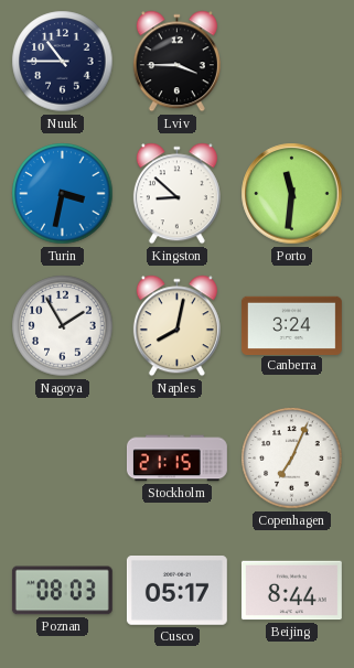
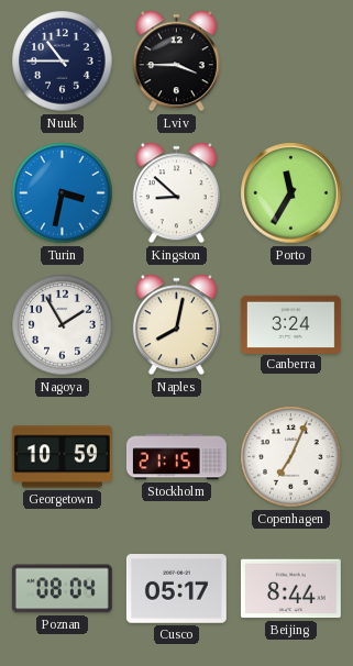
Porto: 11:31 -> 11:35
Georgetown: none -> 10:59
Poznan: 08:03 -> 08:04
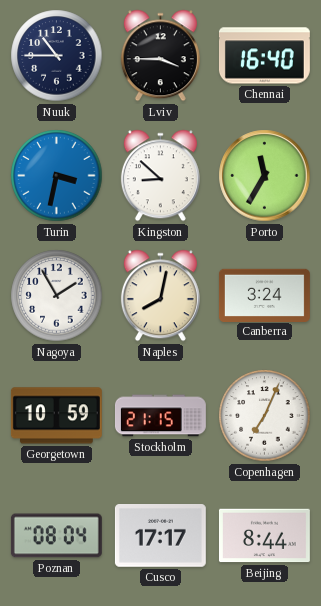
Chennai: none -> 16:40
Cusco: 05:17 -> 17:17
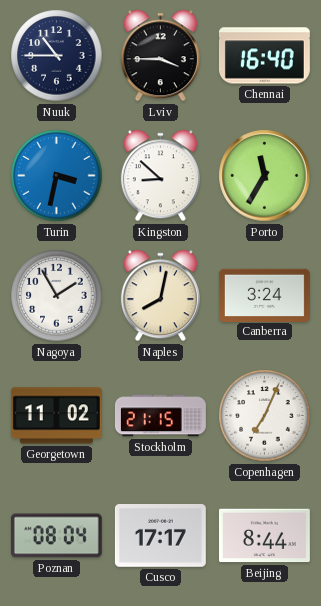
Georgetown: 10:59 -> 11:02
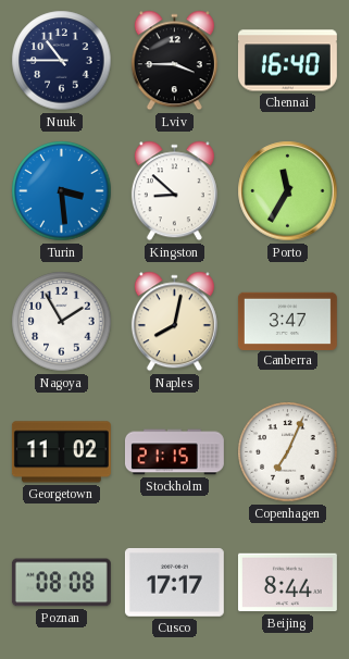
Turin: 3:32 -> 3:29
Canberra: 3:24 -> 3:47
Poznan: 08:04 -> 08:08
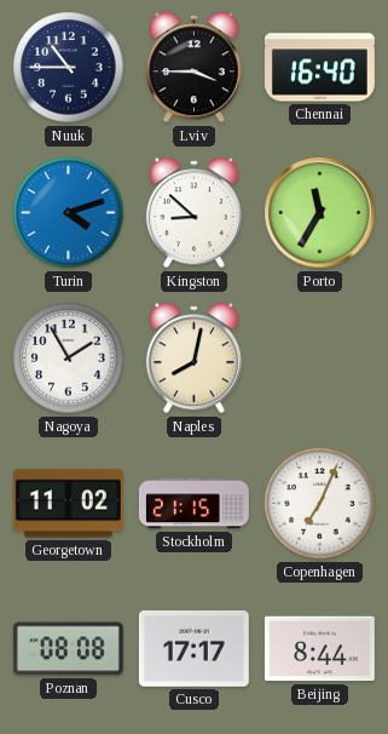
Turin: 3:29 -> 4:12
Canberra: 3:47 -> none
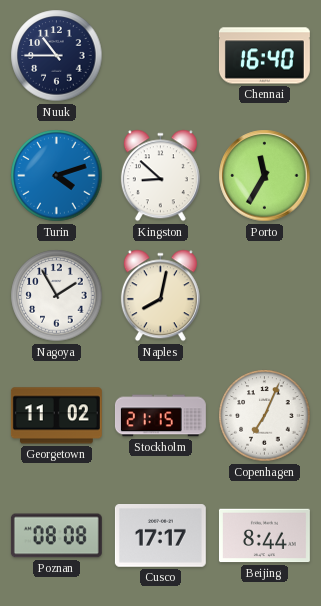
Lviv: 3:45 -> none
